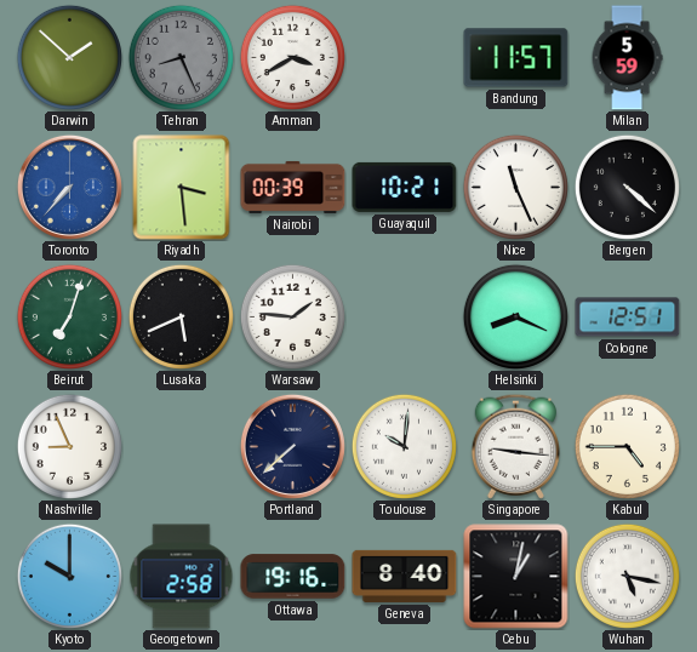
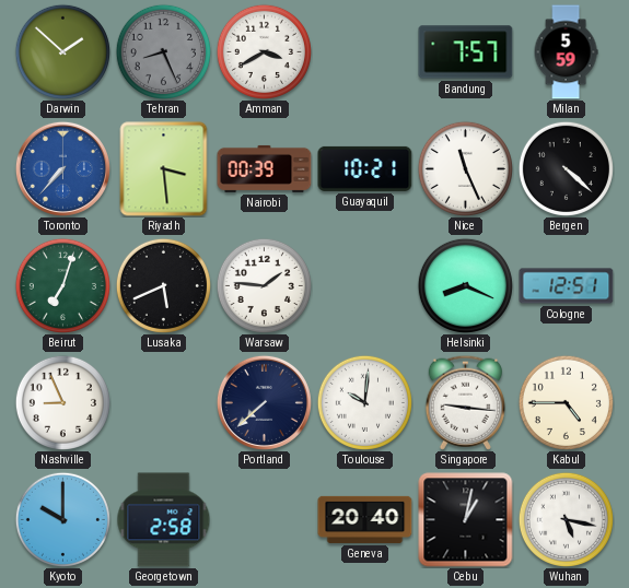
Bandung: 11:57 -> 7:57
Ottawa: 19:16 -> none
Geneva: 8:40 -> 20:40
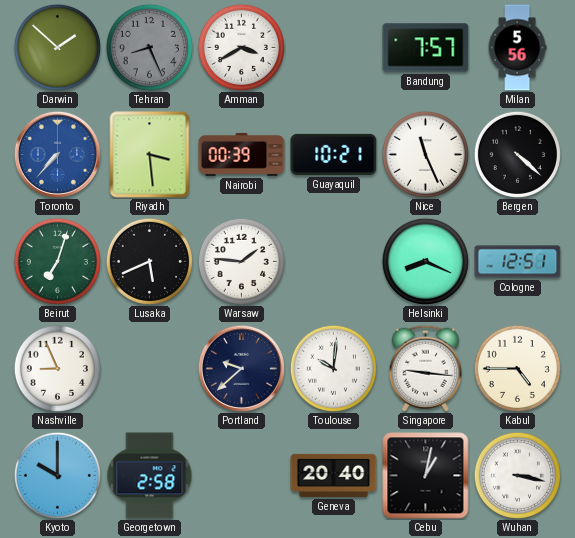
Milan: 5:59 -> 5:56
Portland: 7:38 -> 9:38
Wuhan: 5:17 -> 3:17
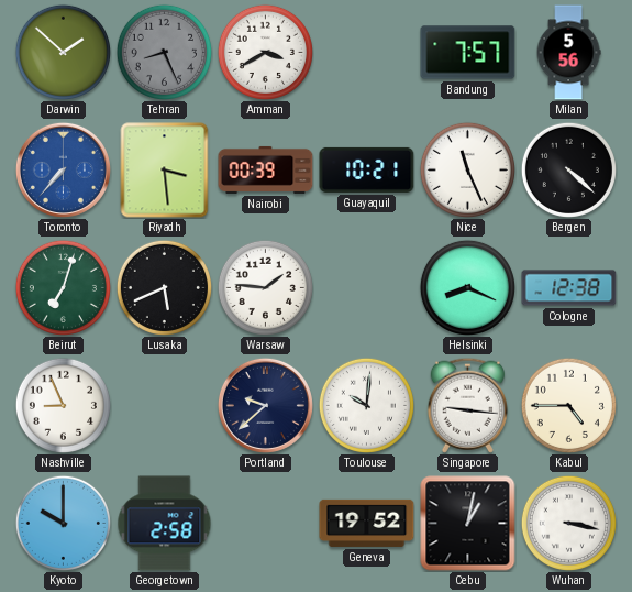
Cologne: 12:51 -> 12:38
Geneva: 20:40 -> 19:52
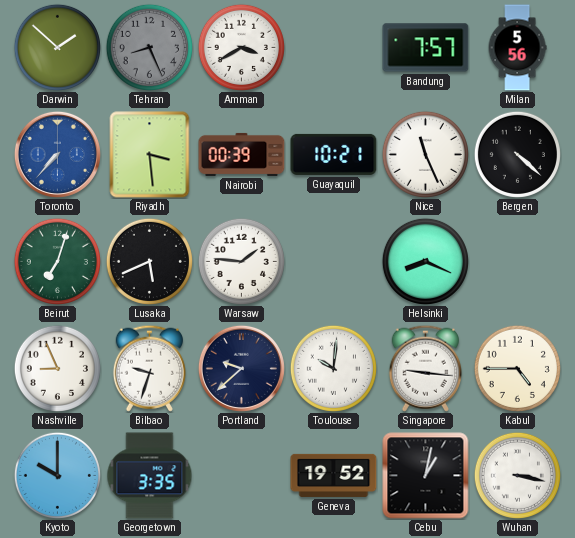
Cologne: 12:38 -> none
Bilbao: none -> 9:33
Georgetown: 2:58 -> 3:35
